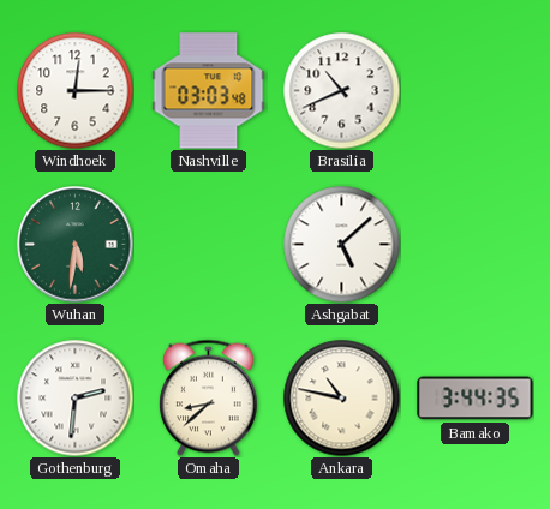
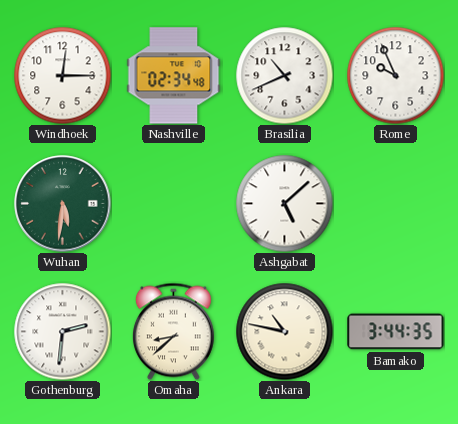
Nashville: 03:03 -> 02:34
Rome: none -> 9:56
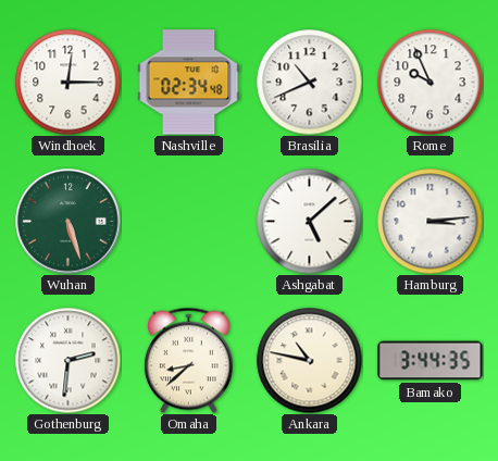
Wuhan: 5:31 -> 5:27
Hamburg: none -> 3:14
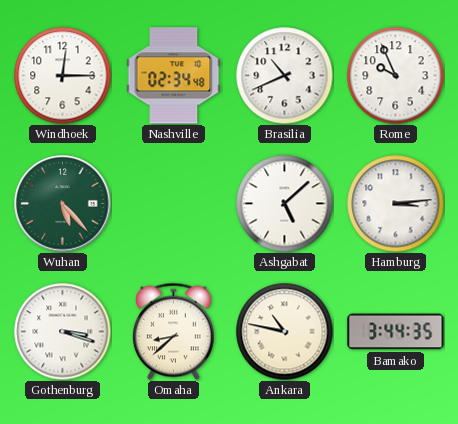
Wuhan: 5:27 -> 5:23
Gothenburg: 2:31 -> 3:18
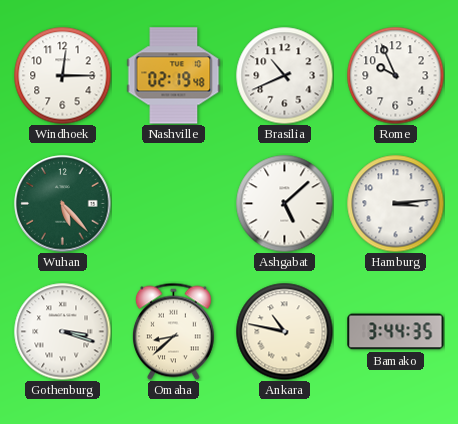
Nashville: 02:34 -> 02:19
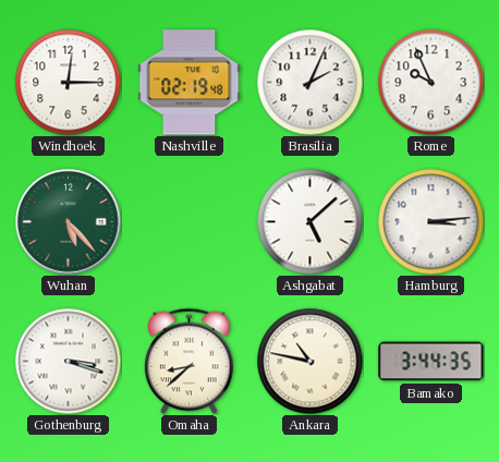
Brasilia: 10:41 -> 2:04
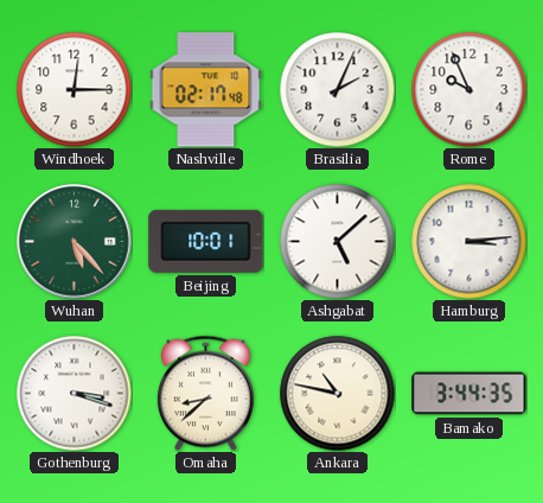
Nashville: 02:19 -> 02:17
Beijing: none -> 10:01
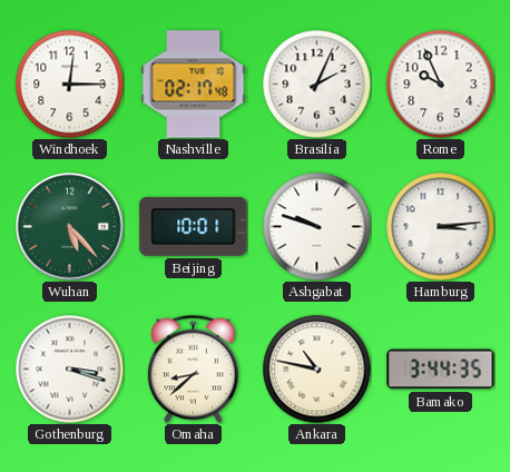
Ashgabat: 5:08 -> 9:48
